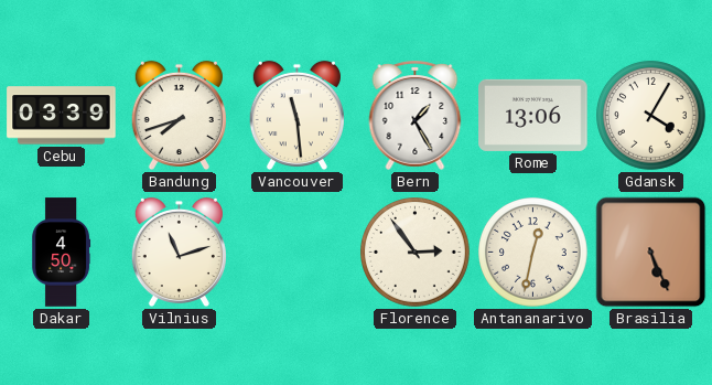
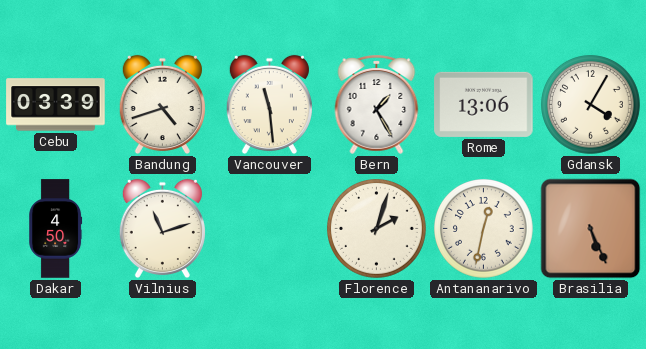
Bandung: 7:42 -> 4:42
Florence: 2:54 -> 2:03
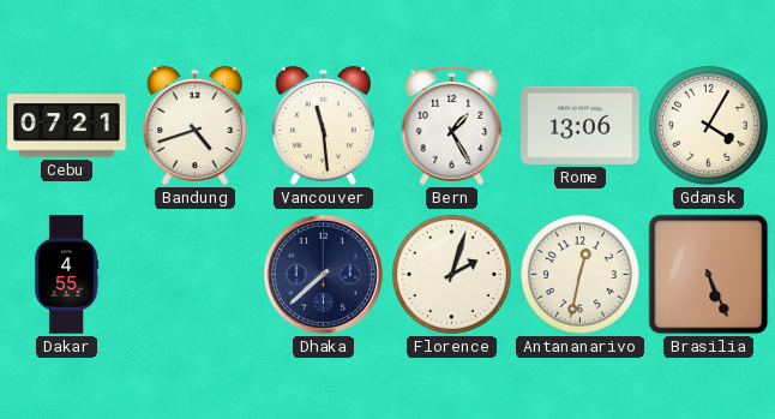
Cebu: 03:39 -> 07:21
Dakar: 4:50 -> 4:55
Vilnius: 11:12 -> none
Dhaka: none -> 7:38
